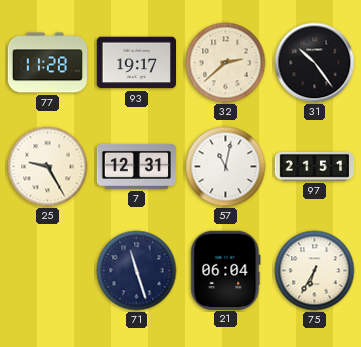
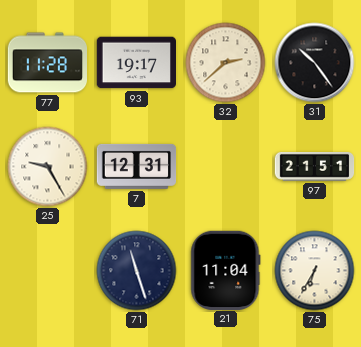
57: 11:02 -> none
21: 06:04 -> 11:04
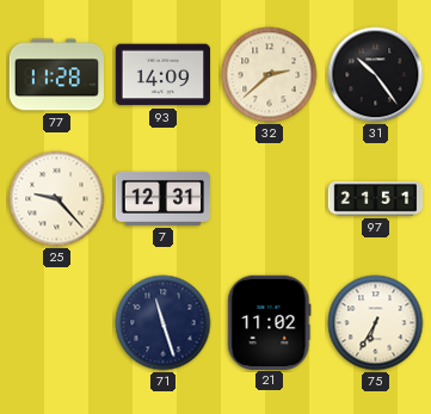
93: 19:17 -> 14:09
25: 9:25 -> 9:23
21: 11:04 -> 11:02
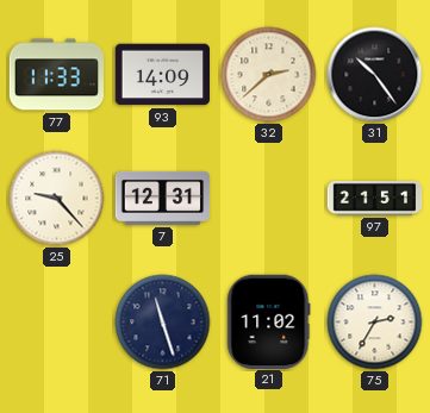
77: 11:28 -> 11:33
75: 6:35 -> 2:35
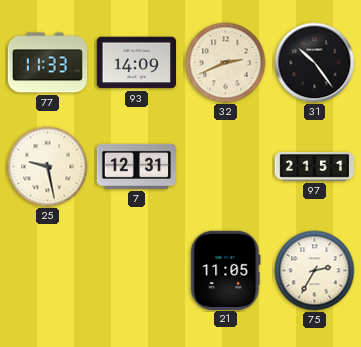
32: 2:38 -> 2:41
25: 9:23 -> 9:28
71: 11:27 -> none
21: 11:02 -> 11:05
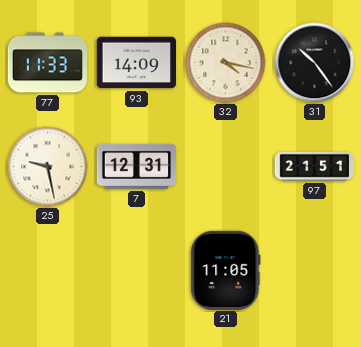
32: 2:41 -> 4:17
75: 2:35 -> none
